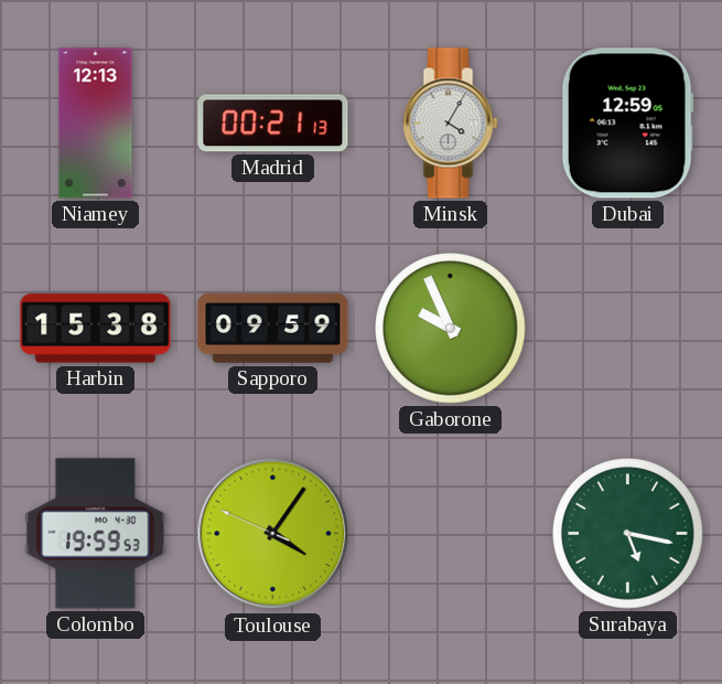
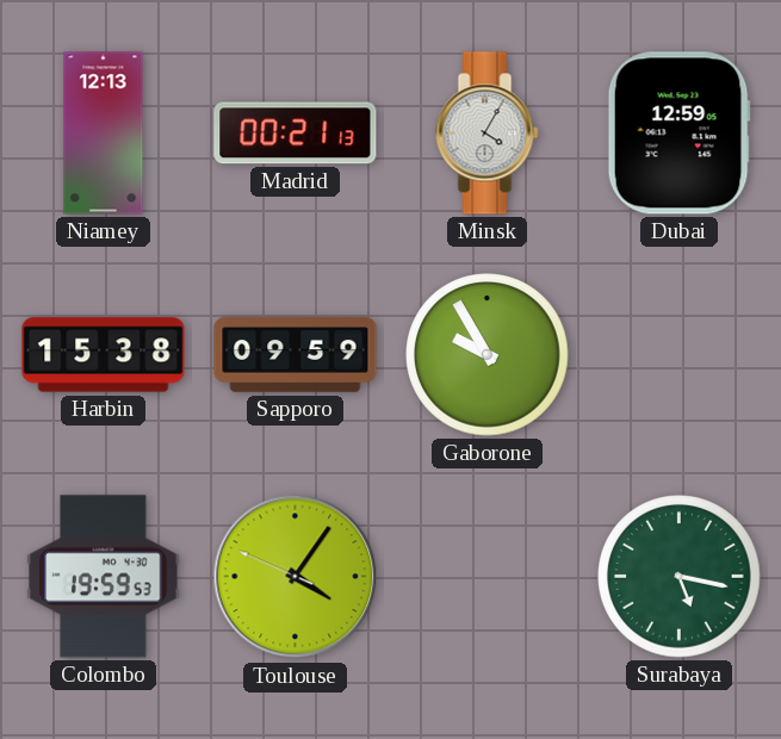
Gaborone: 9:56 -> 9:55
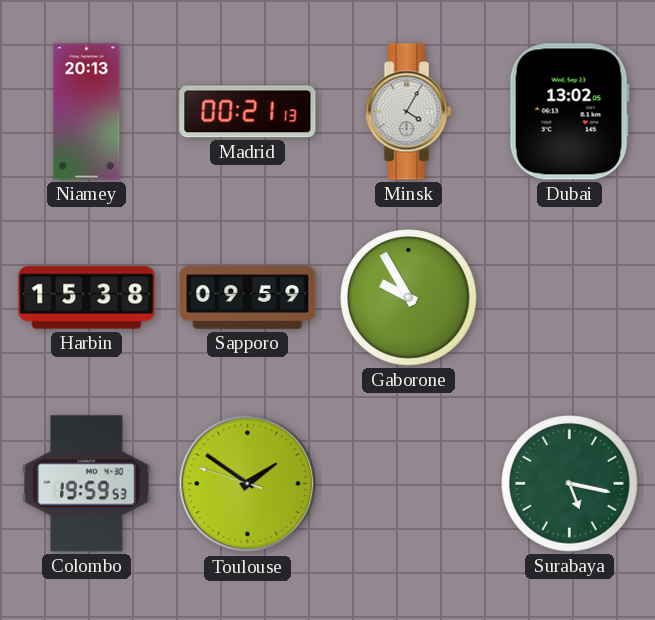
Niamey: 12:13 -> 20:13
Dubai: 12:59 -> 13:02
Toulouse: 4:05 -> 1:50
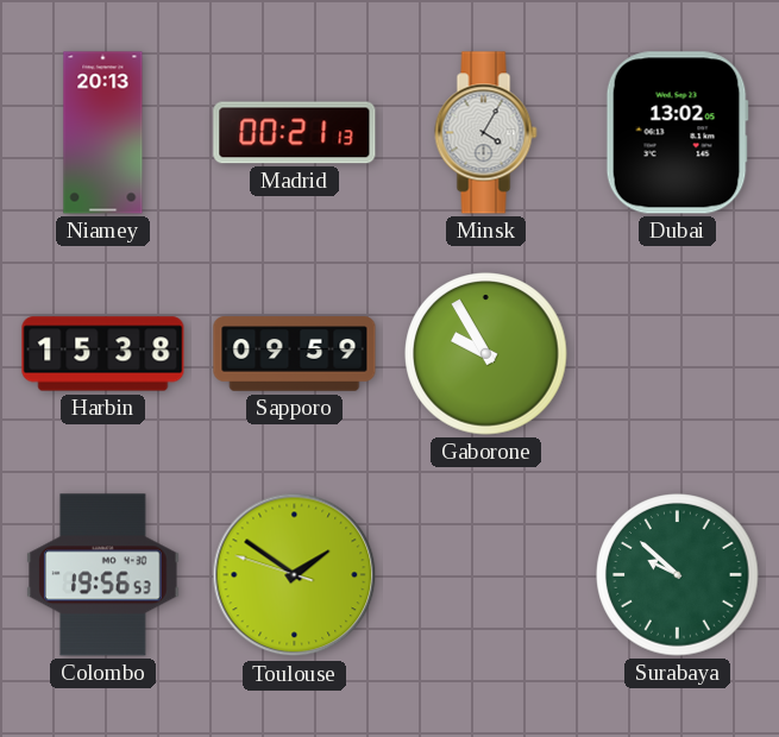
Colombo: 19:59 -> 19:56
Surabaya: 5:17 -> 9:52
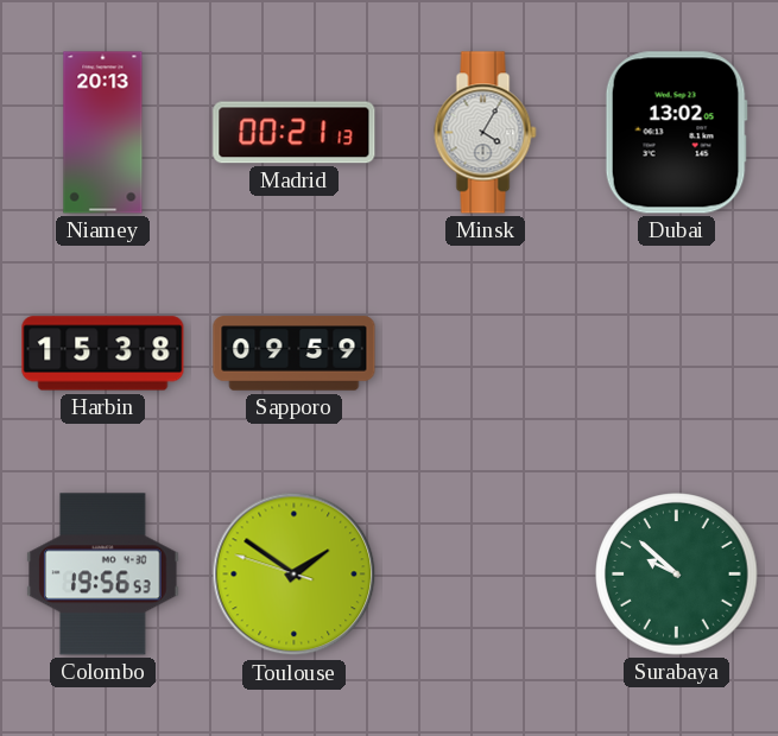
Gaborone: 9:55 -> none
